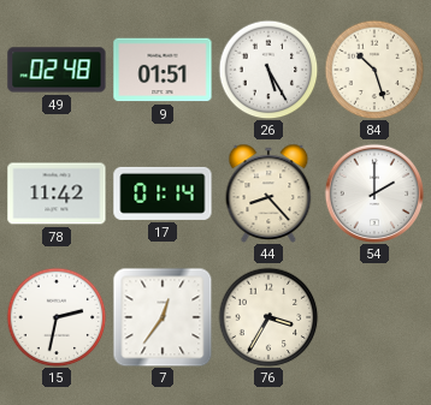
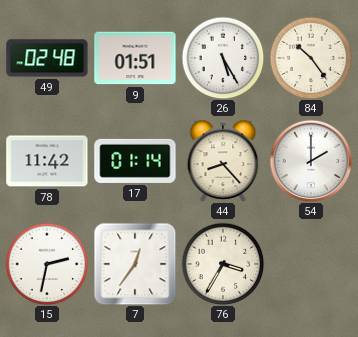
84: 10:27 -> 10:24
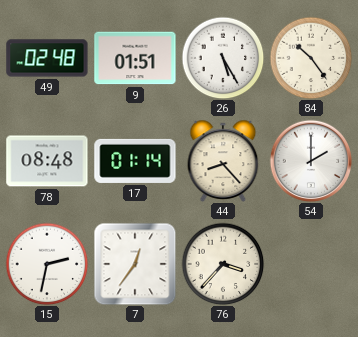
78: 11:42 -> 08:48
76: 3:35 -> 3:37
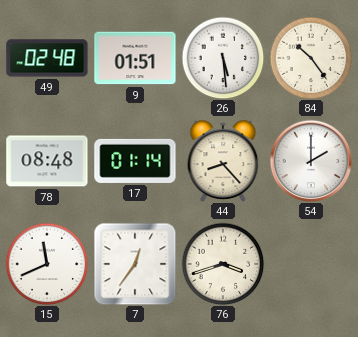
26: 5:25 -> 5:29
15: 2:32 -> 11:41
76: 3:37 -> 3:42
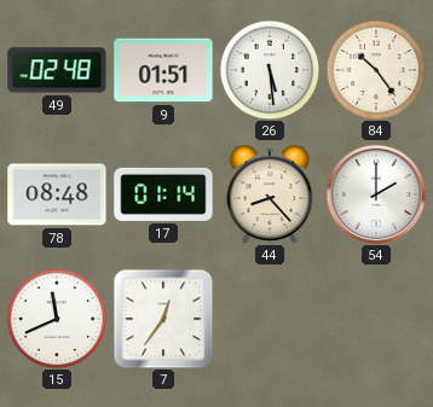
76: 3:42 -> none
